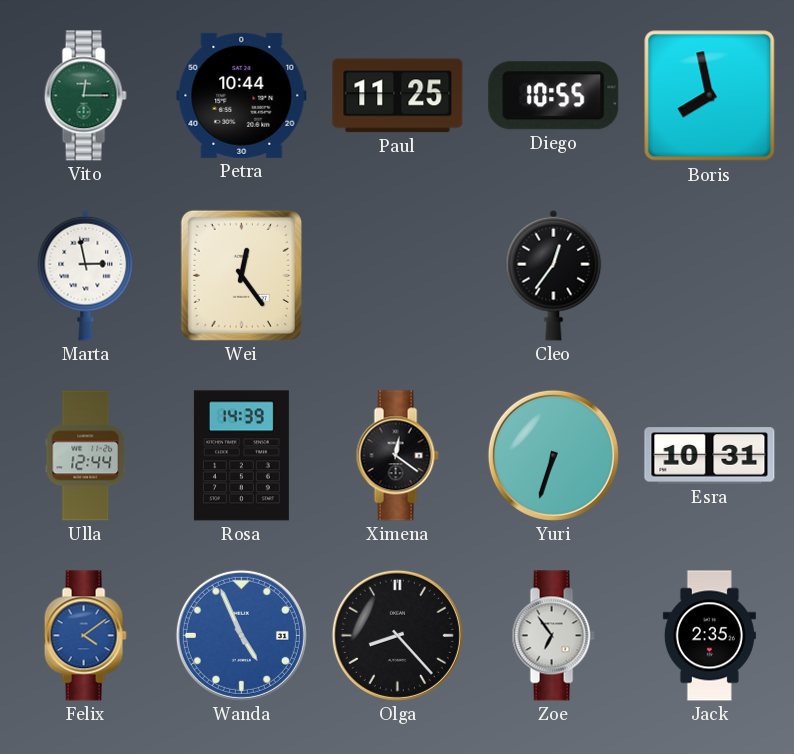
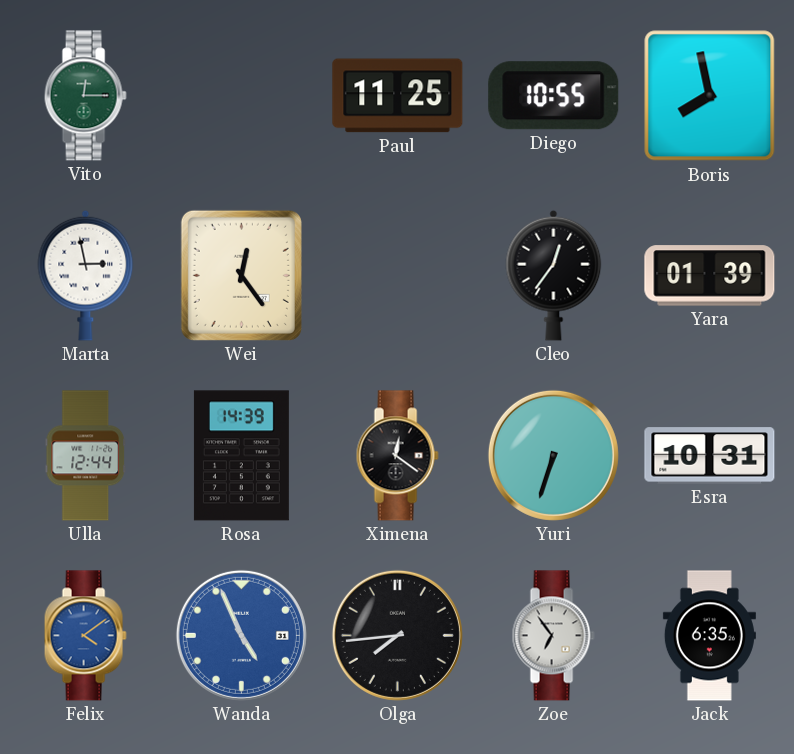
Petra: 10:44 -> none
Yara: none -> 01:39
Olga: 8:23 -> 7:44
Jack: 2:35 -> 6:35
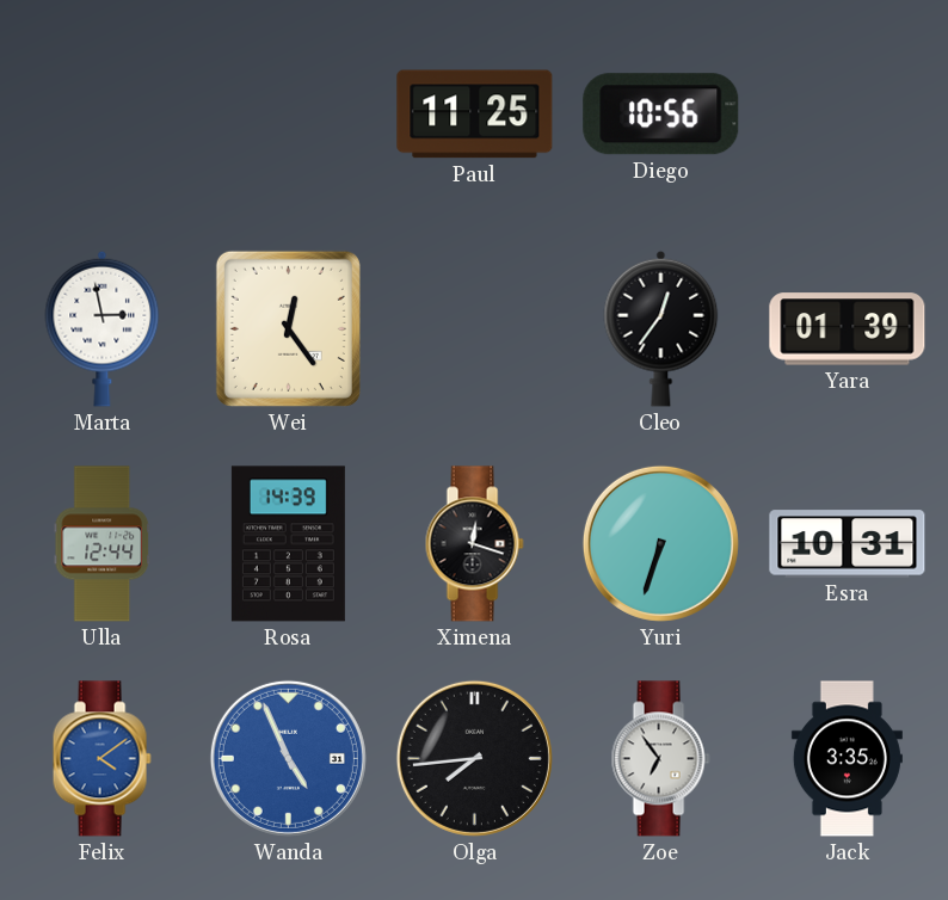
Vito: 12:15 -> none
Diego: 10:55 -> 10:56
Boris: 7:58 -> none
Ximena: 12:21 -> 12:18
Jack: 6:35 -> 3:35
